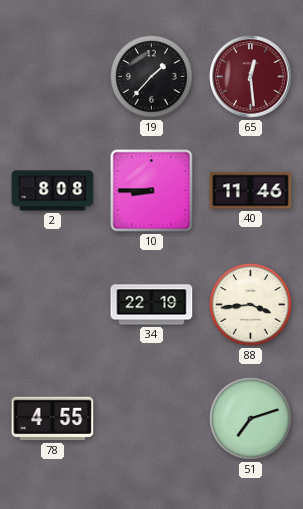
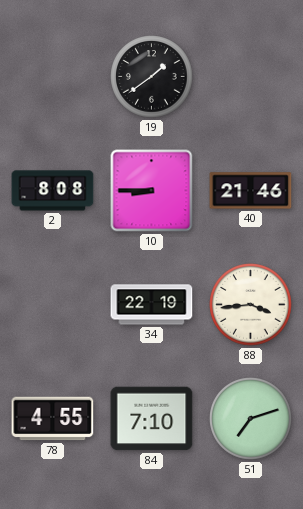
19: 1:37 -> 1:39
65: 12:29 -> none
40: 11:46 -> 21:46
84: none -> 7:10
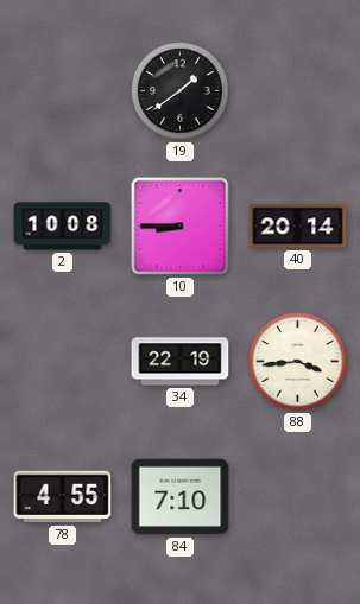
2: 8:08 -> 10:08
40: 21:46 -> 20:14
51: 7:12 -> none
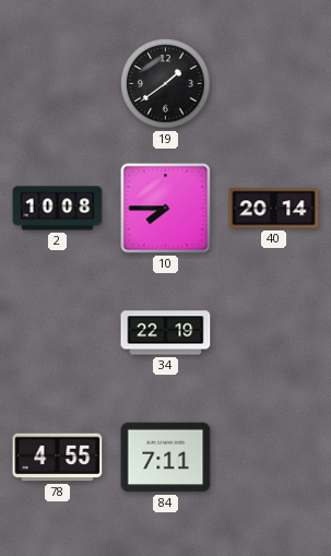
10: 8:45 -> 7:45
88: 3:44 -> none
84: 7:10 -> 7:11
